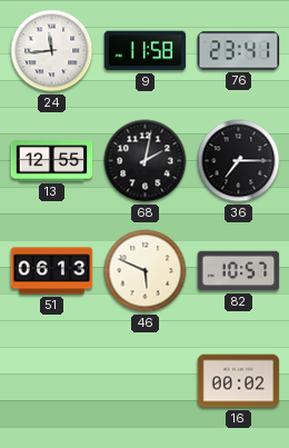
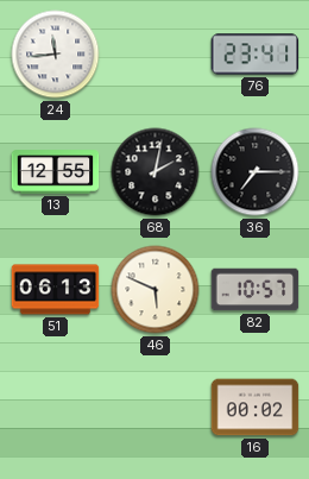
9: 11:58 -> none
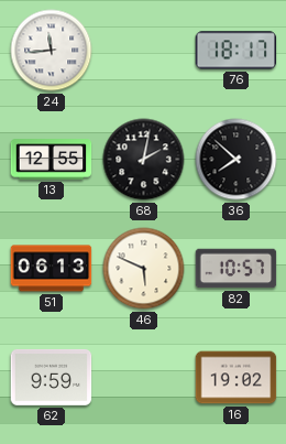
76: 23:41 -> 18:17
36: 7:15 -> 7:52
62: none -> 9:59
16: 00:02 -> 19:02
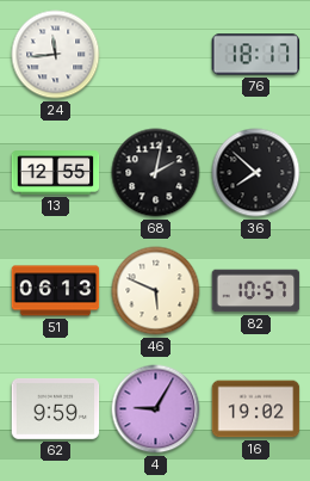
4: none -> 9:05
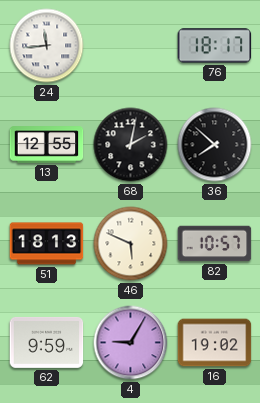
51: 06:13 -> 18:13
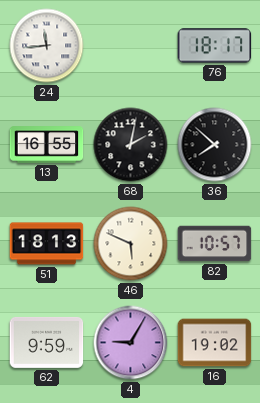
13: 12:55 -> 16:55
